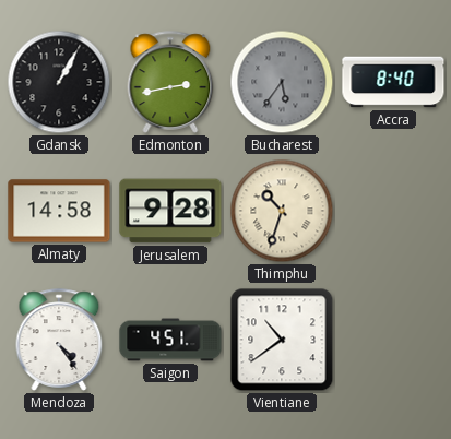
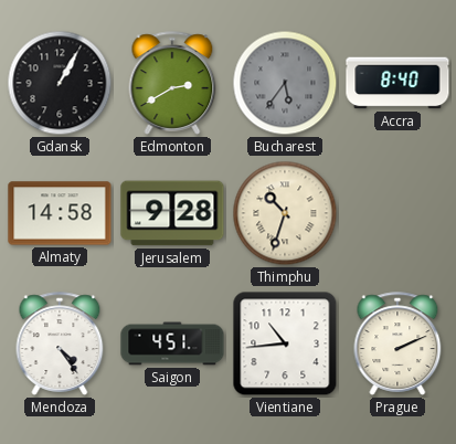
Edmonton: 2:43 -> 2:40
Vientiane: 10:39 -> 10:44
Prague: none -> 2:11
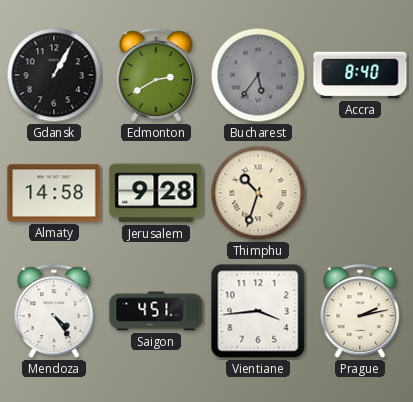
Vientiane: 10:44 -> 3:44
Prague: 2:11 -> 2:13
